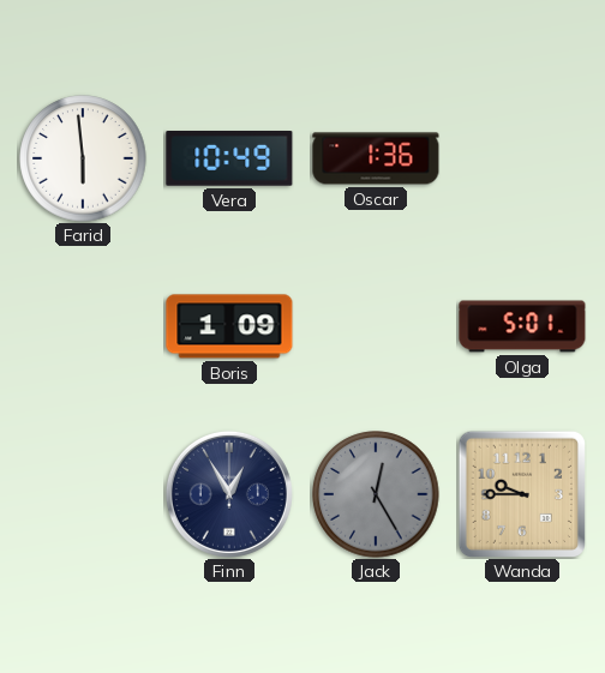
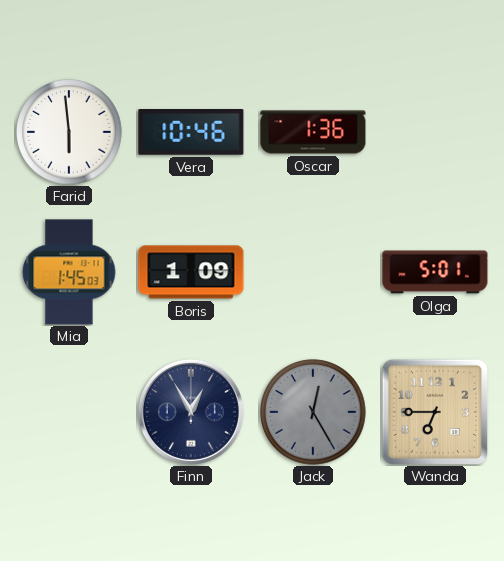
Vera: 10:49 -> 10:46
Mia: none -> 1:45
Wanda: 9:45 -> 6:45
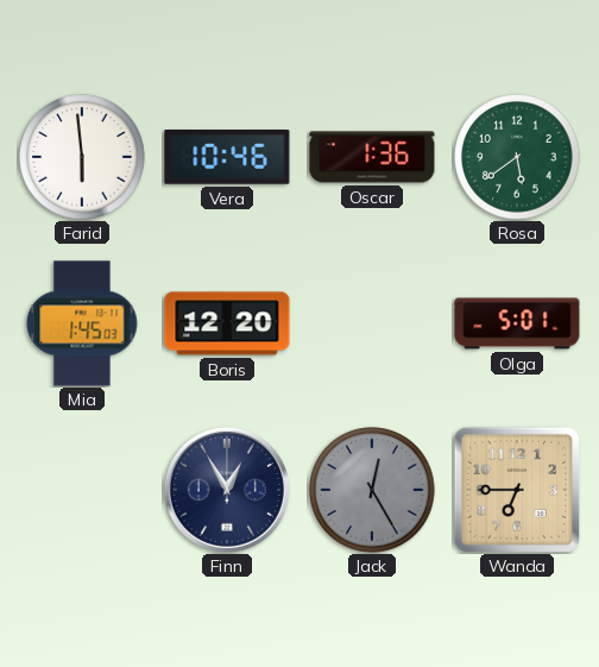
Rosa: none -> 5:39
Boris: 1:09 -> 12:20
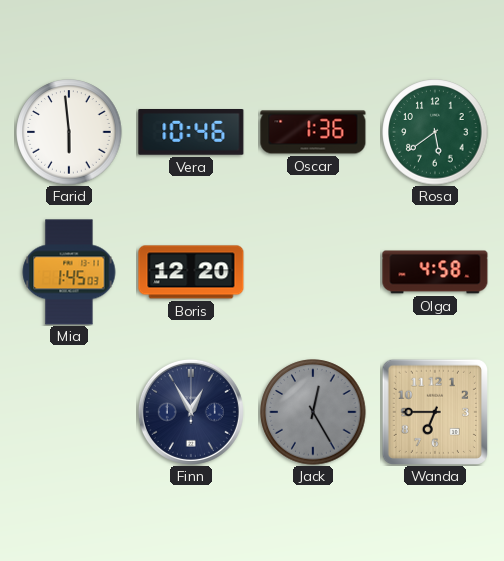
Olga: 5:01 -> 4:58
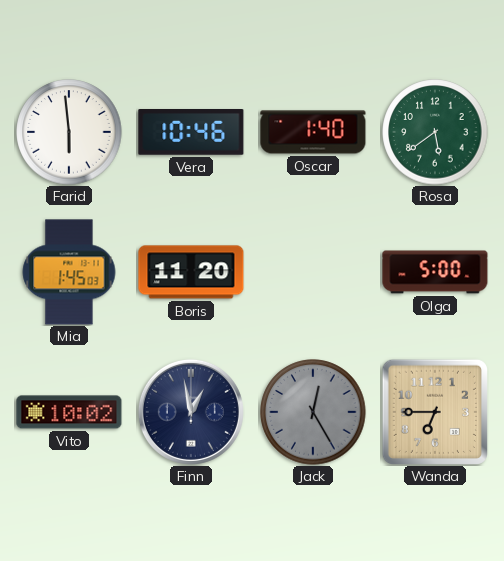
Oscar: 1:36 -> 1:40
Boris: 12:20 -> 11:20
Olga: 4:58 -> 5:00
Vito: none -> 10:02
Finn: 12:55 -> 12:58
